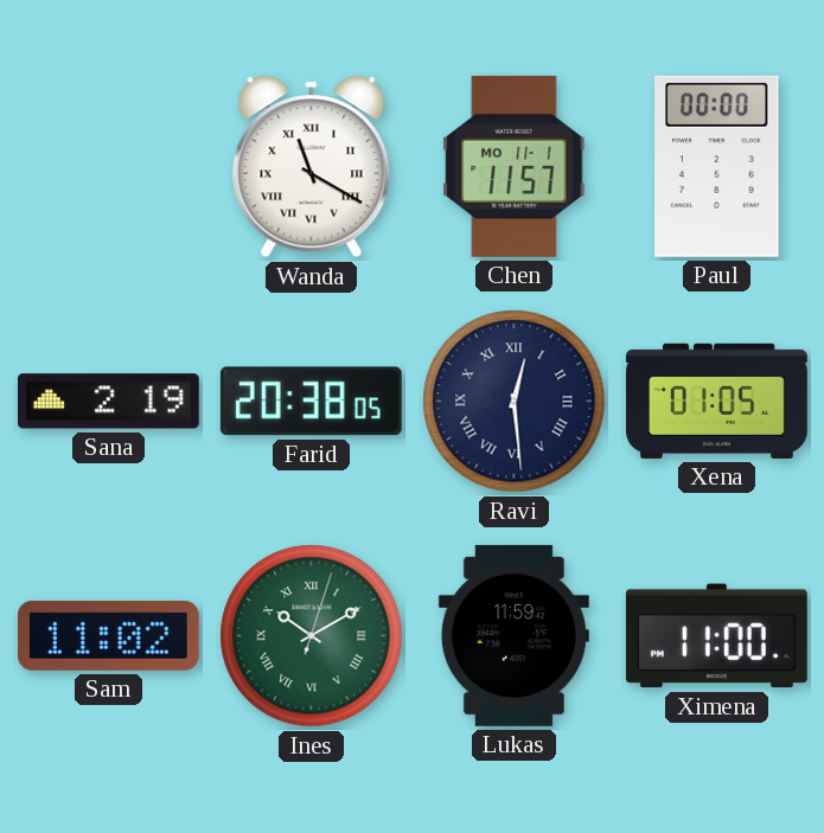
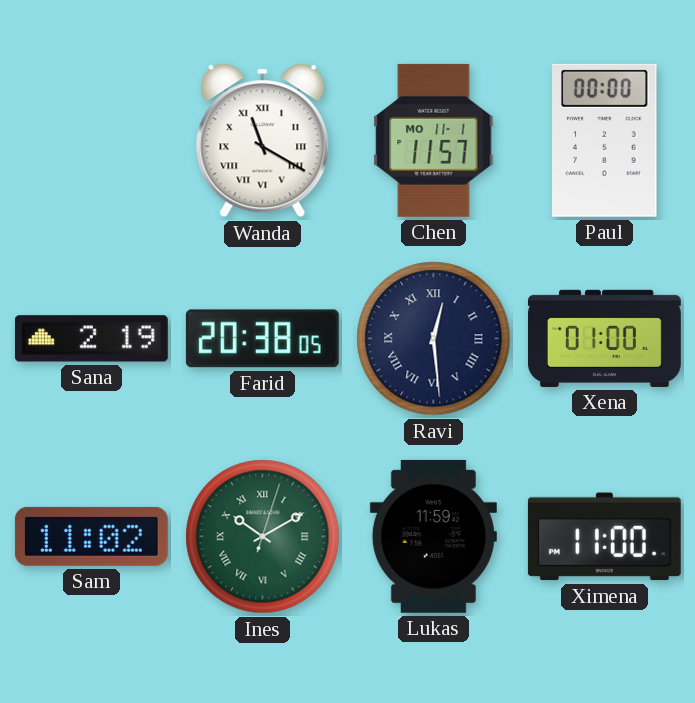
Xena: 01:05 -> 01:00
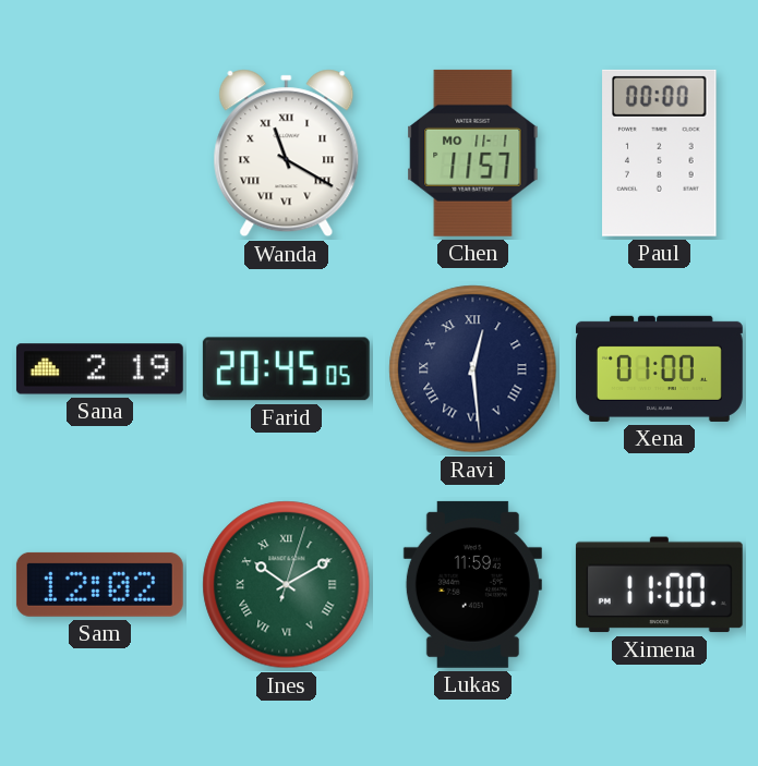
Farid: 20:38 -> 20:45
Sam: 11:02 -> 12:02
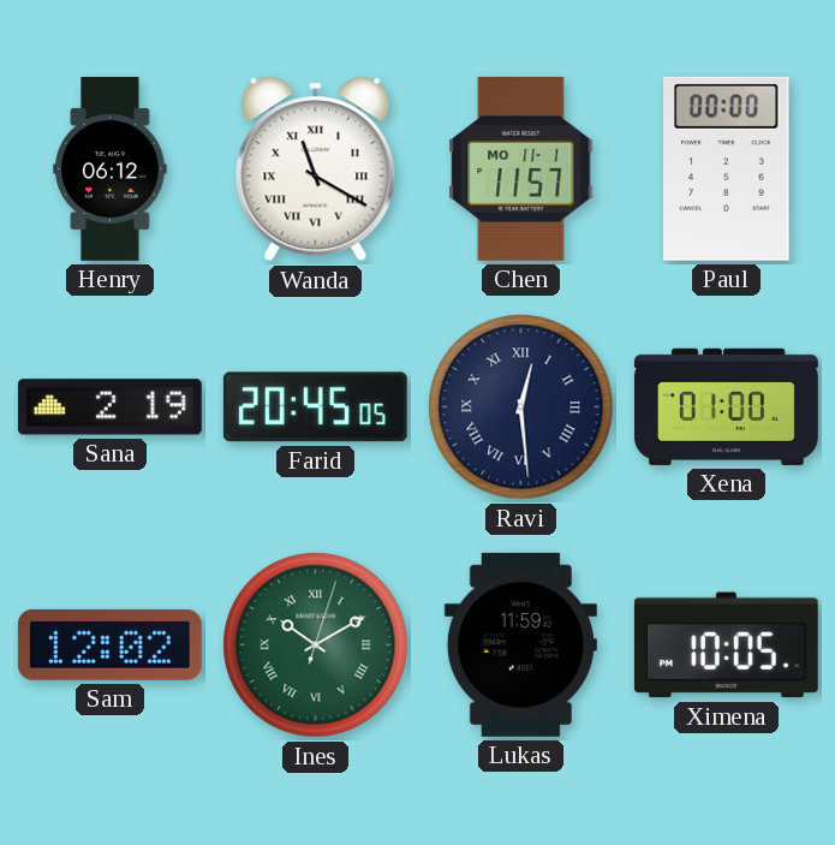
Henry: none -> 06:12
Ximena: 11:00 -> 10:05
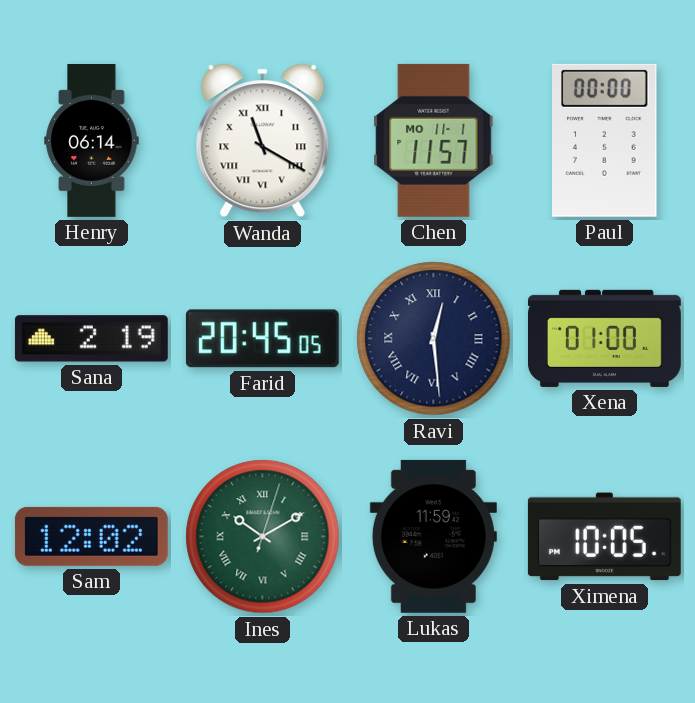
Henry: 06:12 -> 06:14
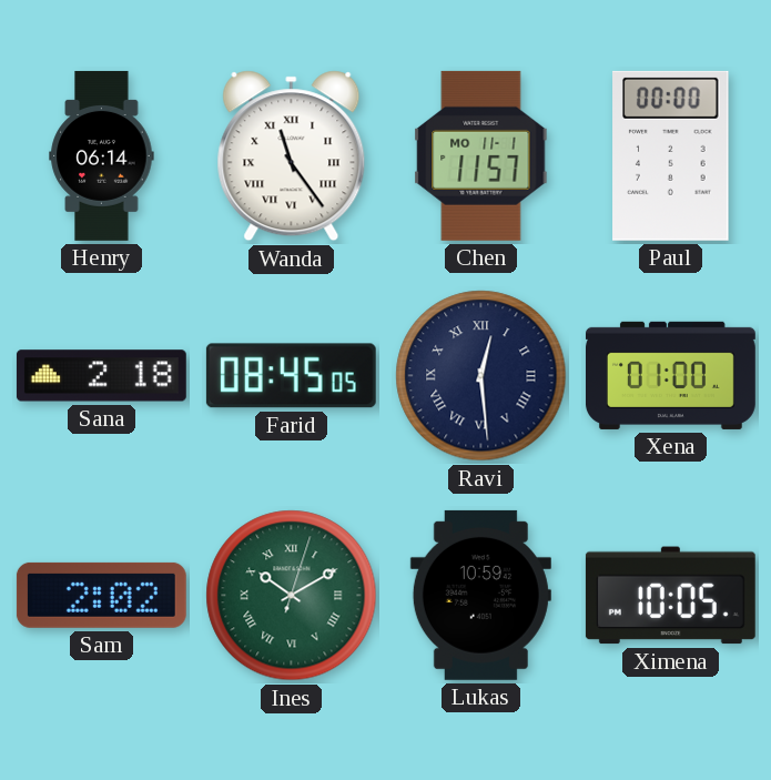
Wanda: 11:20 -> 11:24
Sana: 2:19 -> 2:18
Farid: 20:45 -> 08:45
Sam: 12:02 -> 2:02
Lukas: 11:59 -> 10:59
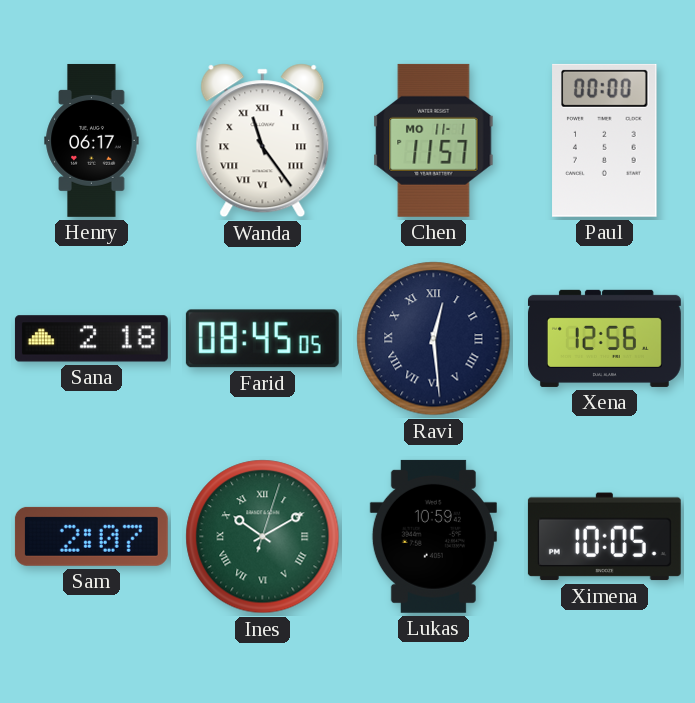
Henry: 06:14 -> 06:17
Xena: 01:00 -> 12:56
Sam: 2:02 -> 2:07
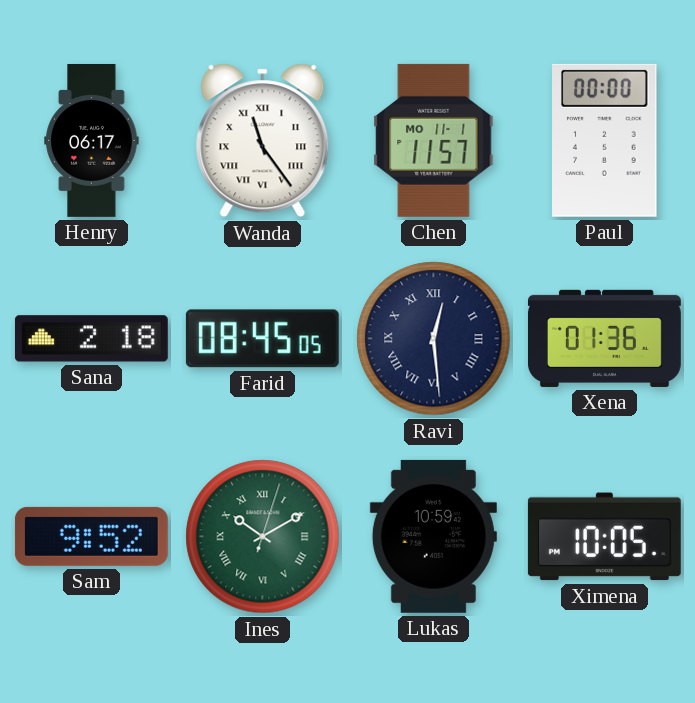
Xena: 12:56 -> 01:36
Sam: 2:07 -> 9:52
